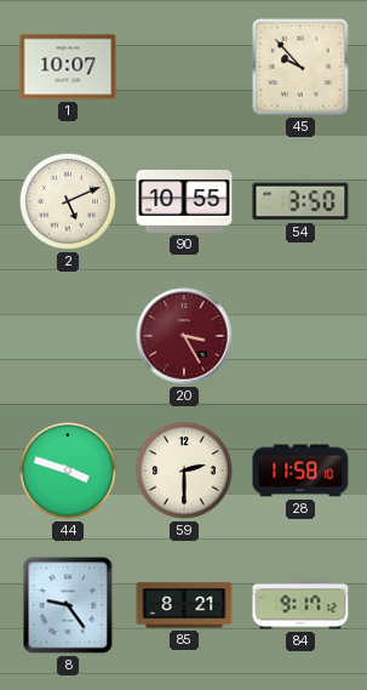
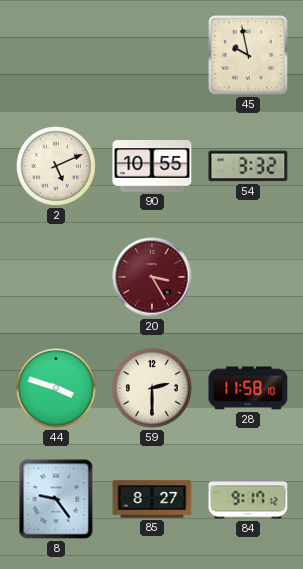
1: 10:07 -> none
45: 9:53 -> 9:58
54: 3:50 -> 3:32
85: 8:21 -> 8:27
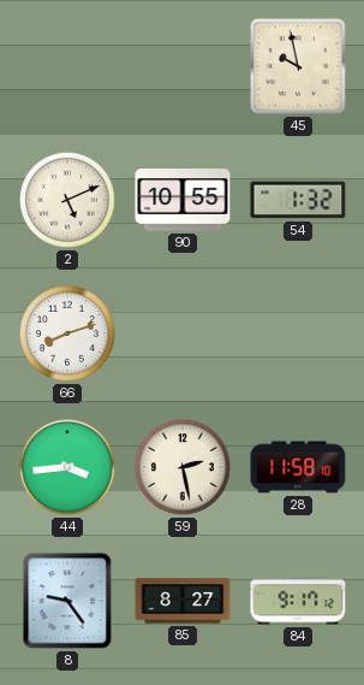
54: 3:32 -> 1:32
66: none -> 8:12
20: 3:25 -> none
44: 3:48 -> 3:44
59: 2:30 -> 2:28
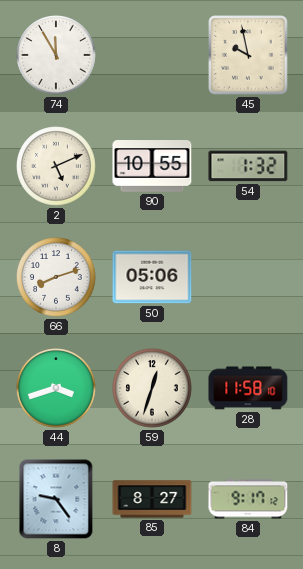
74: none -> 11:55
50: none -> 05:06
44: 3:44 -> 3:42
59: 2:28 -> 12:33
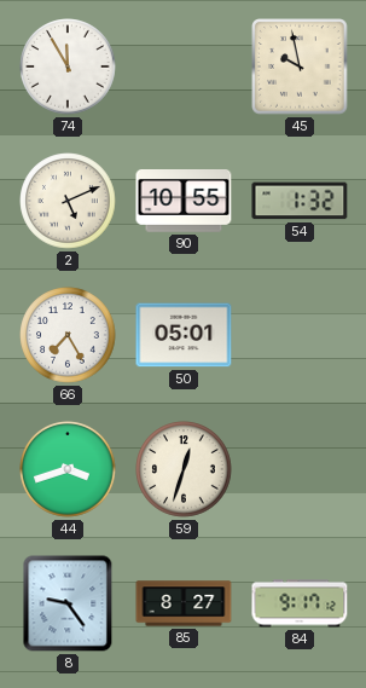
66: 8:12 -> 7:25
50: 05:06 -> 05:01
28: 11:58 -> none
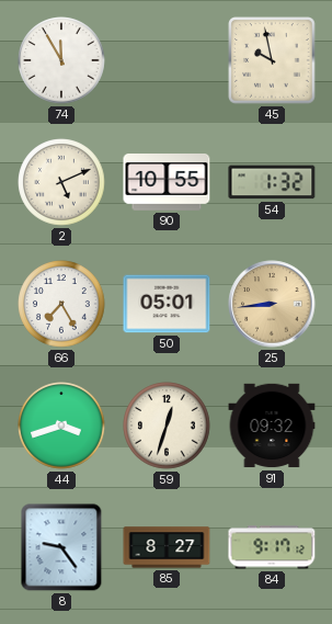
25: none -> 8:44
91: none -> 09:32
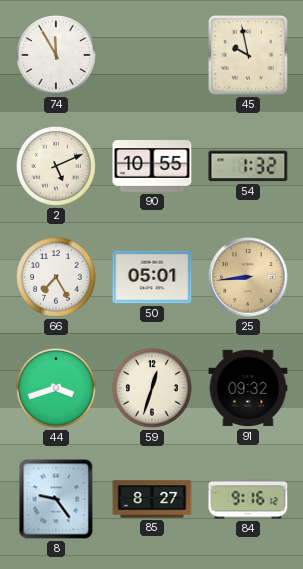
84: 9:17 -> 9:16
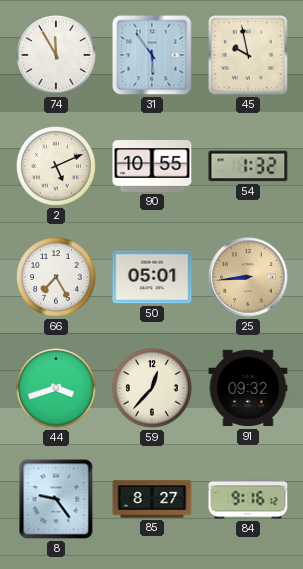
31: none -> 5:54
59: 12:33 -> 12:37
